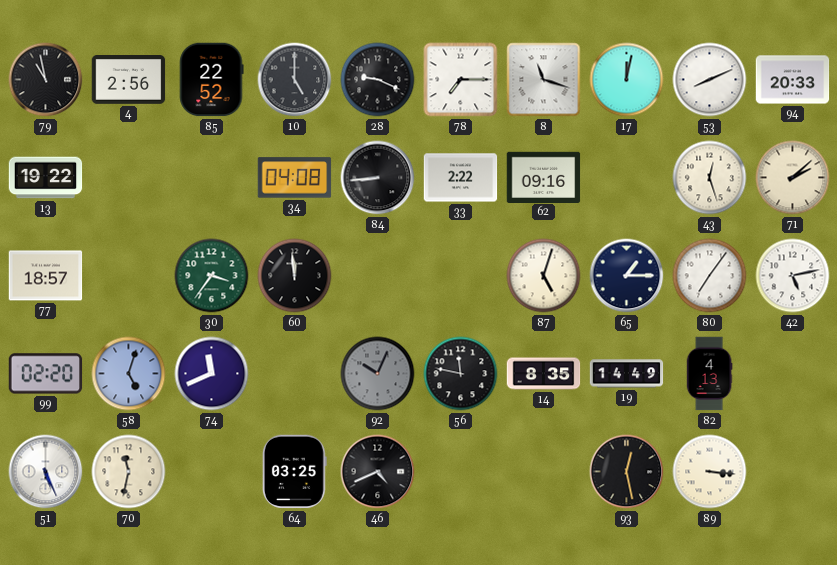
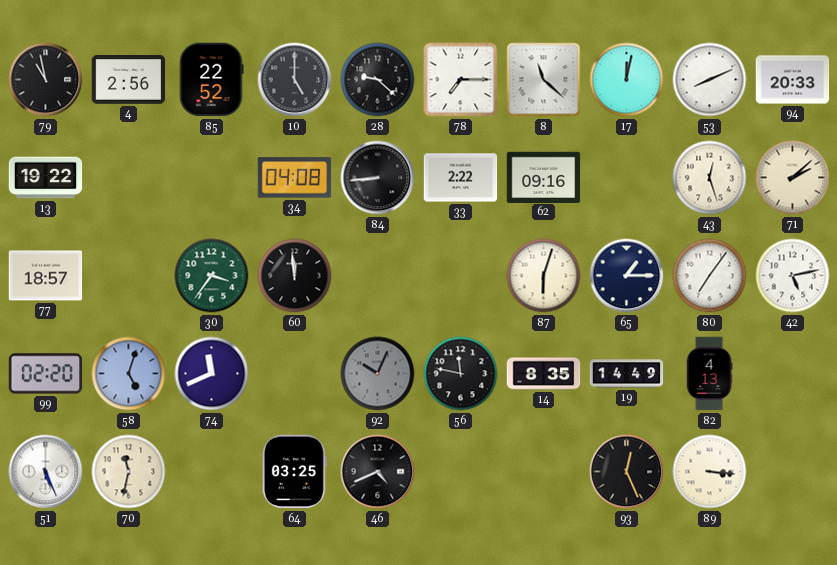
28: 9:19 -> 9:22
8: 11:18 -> 11:22
87: 5:03 -> 6:03
93: 12:28 -> 12:26
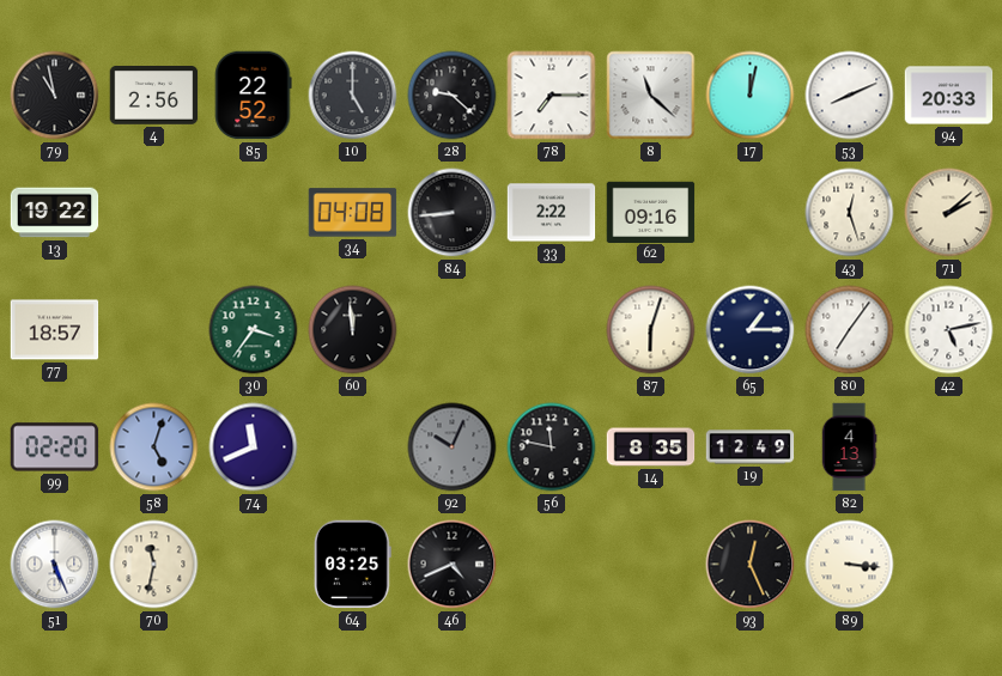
19: 14:49 -> 12:49
